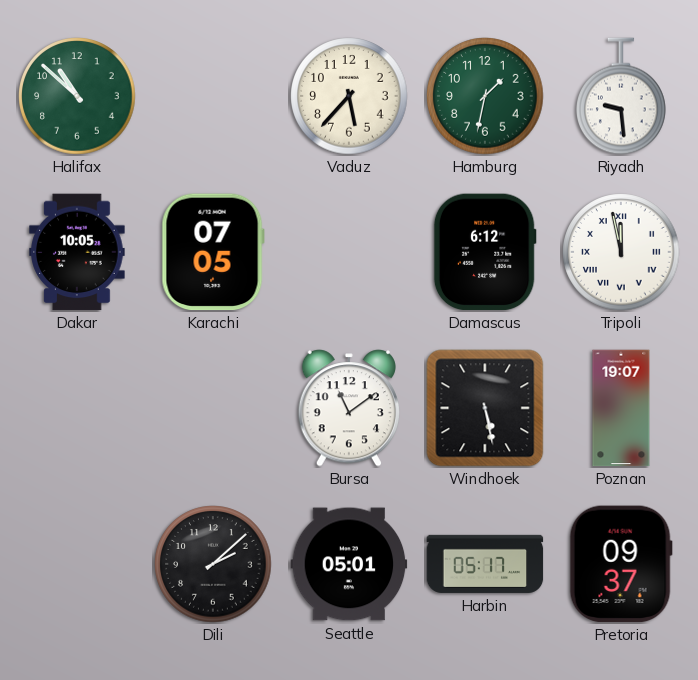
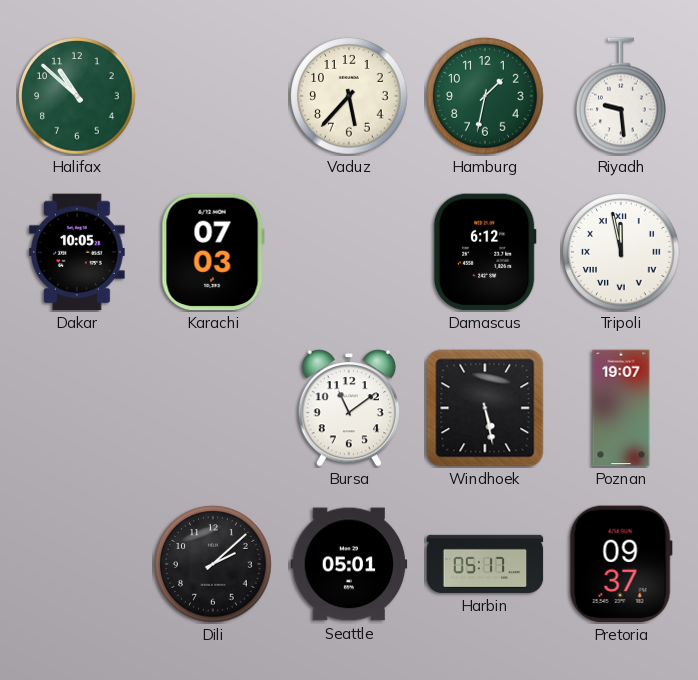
Karachi: 07:05 -> 07:03
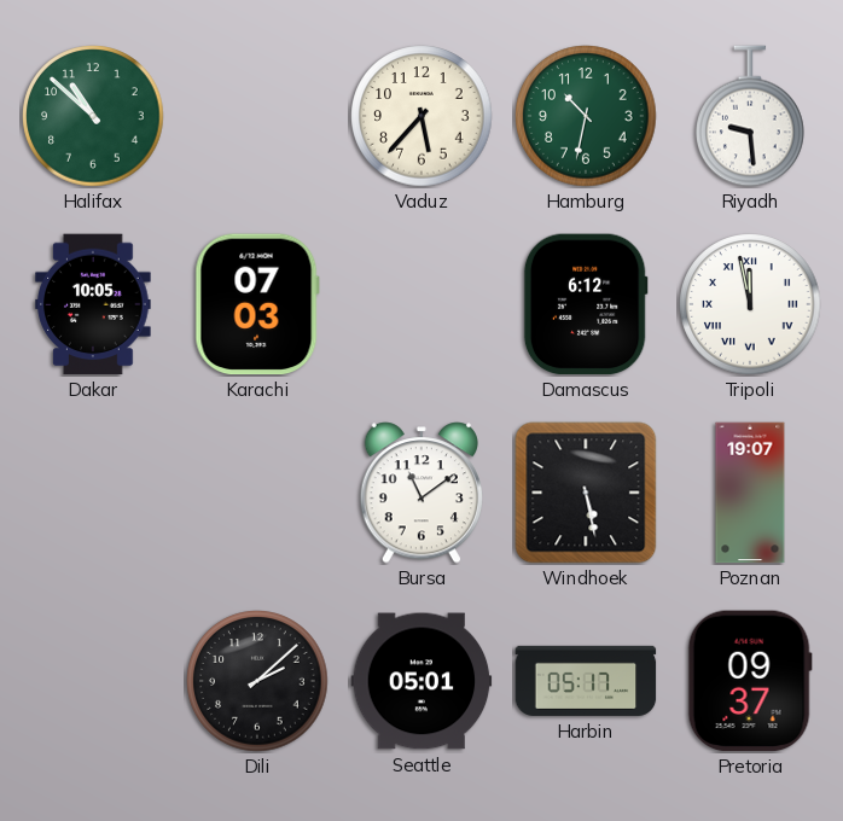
Hamburg: 1:32 -> 10:32
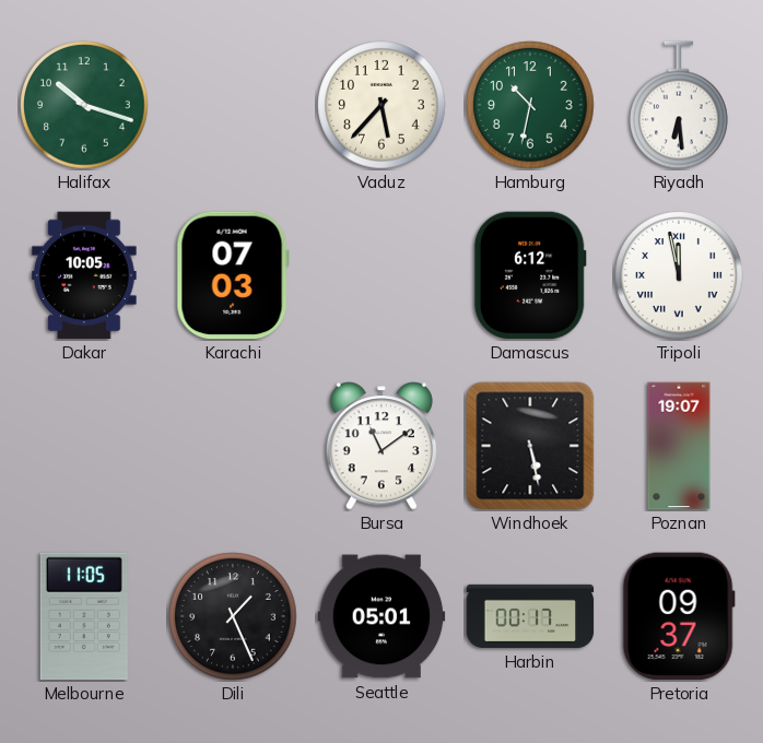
Halifax: 10:52 -> 10:18
Riyadh: 9:29 -> 6:29
Melbourne: none -> 11:05
Dili: 2:08 -> 1:26
Harbin: 05:17 -> 00:17
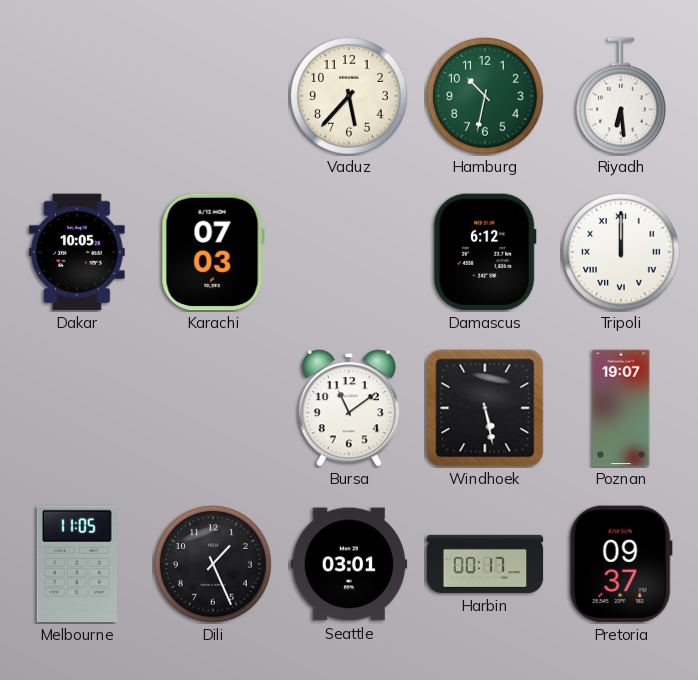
Halifax: 10:18 -> none
Tripoli: 11:58 -> 12:00
Seattle: 05:01 -> 03:01
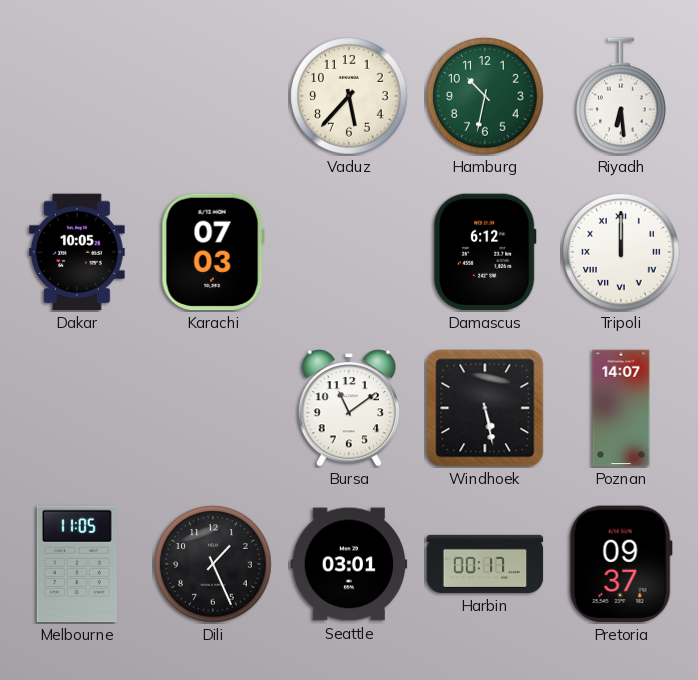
Poznan: 19:07 -> 14:07
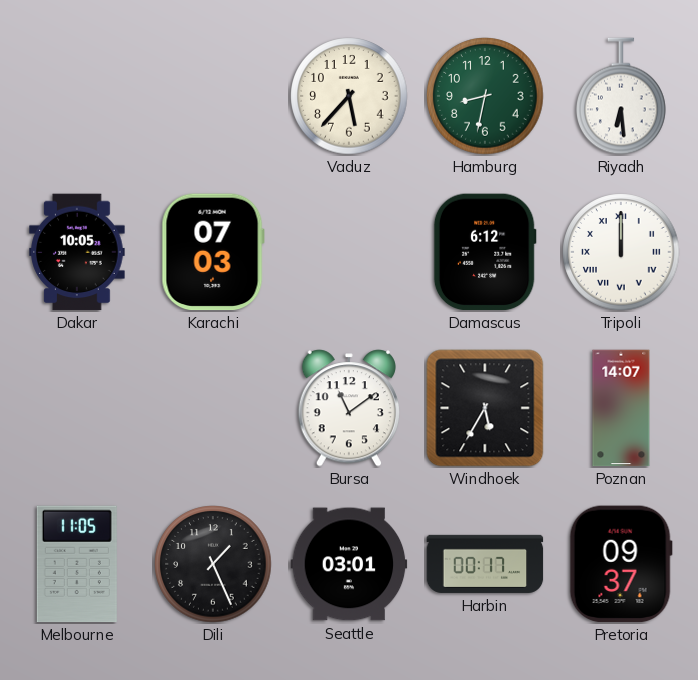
Hamburg: 10:32 -> 8:32
Windhoek: 5:28 -> 5:35
